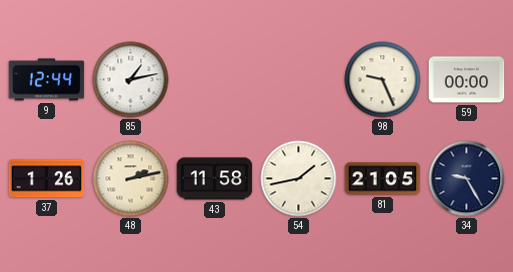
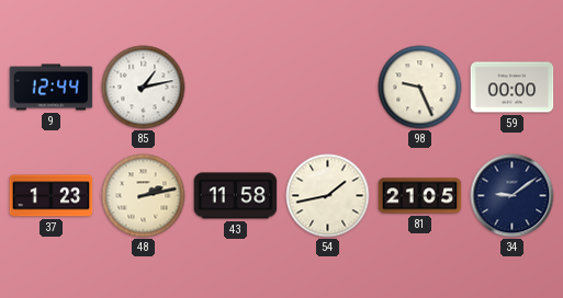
37: 1:26 -> 1:23
34: 9:25 -> 9:09
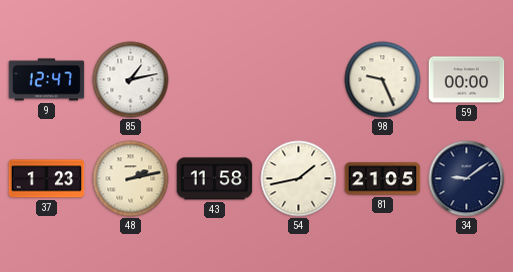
9: 12:44 -> 12:47
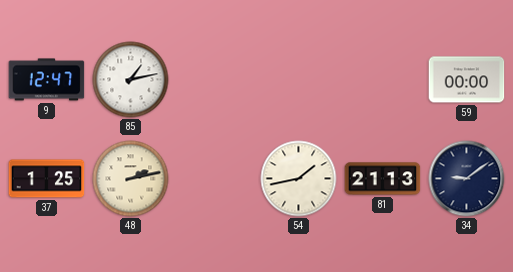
98: 9:26 -> none
37: 1:23 -> 1:25
43: 11:58 -> none
81: 21:05 -> 21:13
